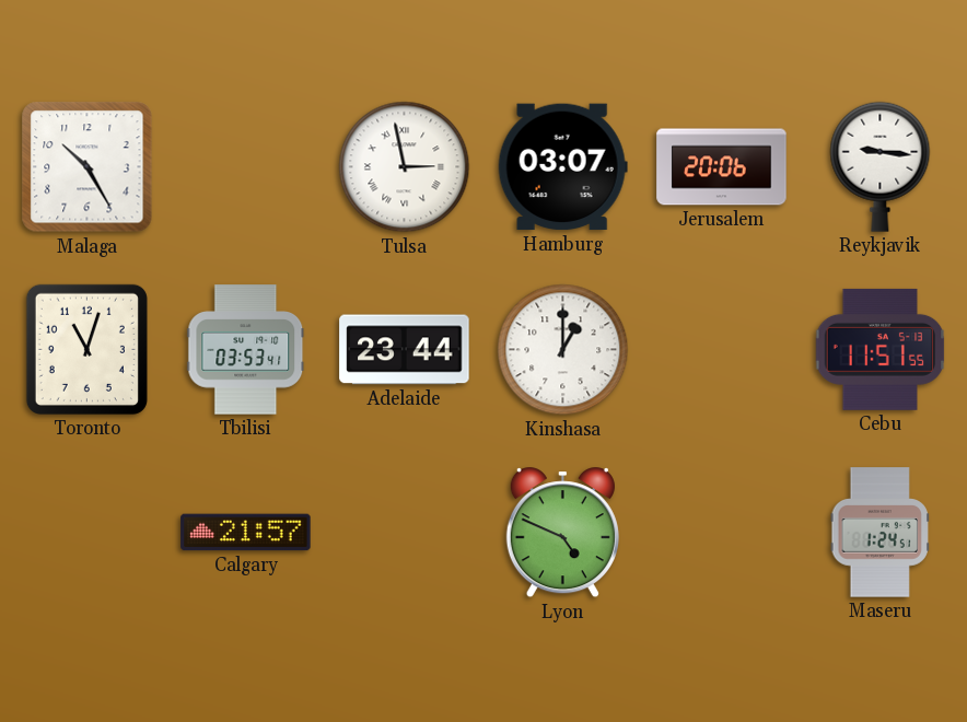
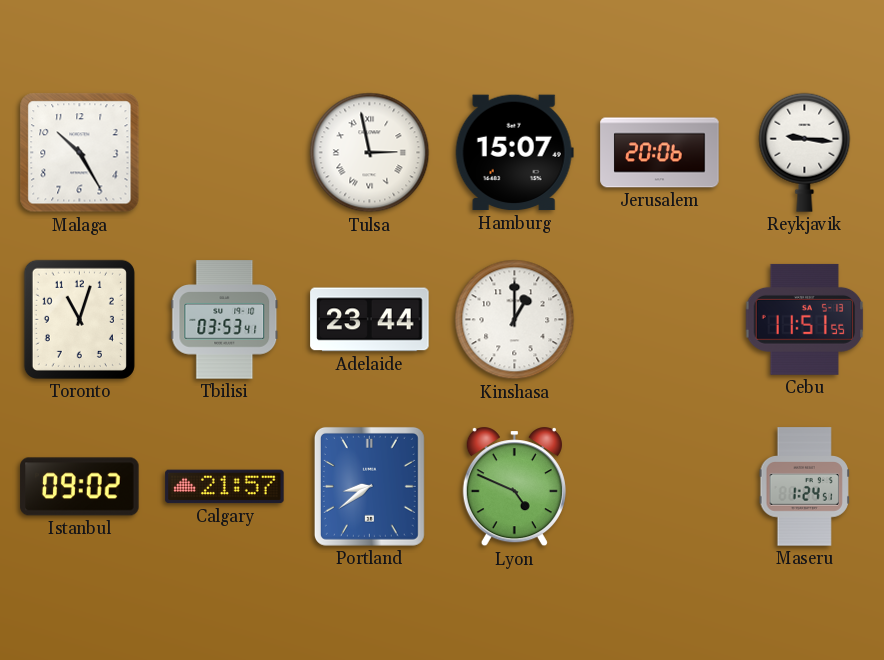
Hamburg: 03:07 -> 15:07
Istanbul: none -> 09:02
Portland: none -> 8:39
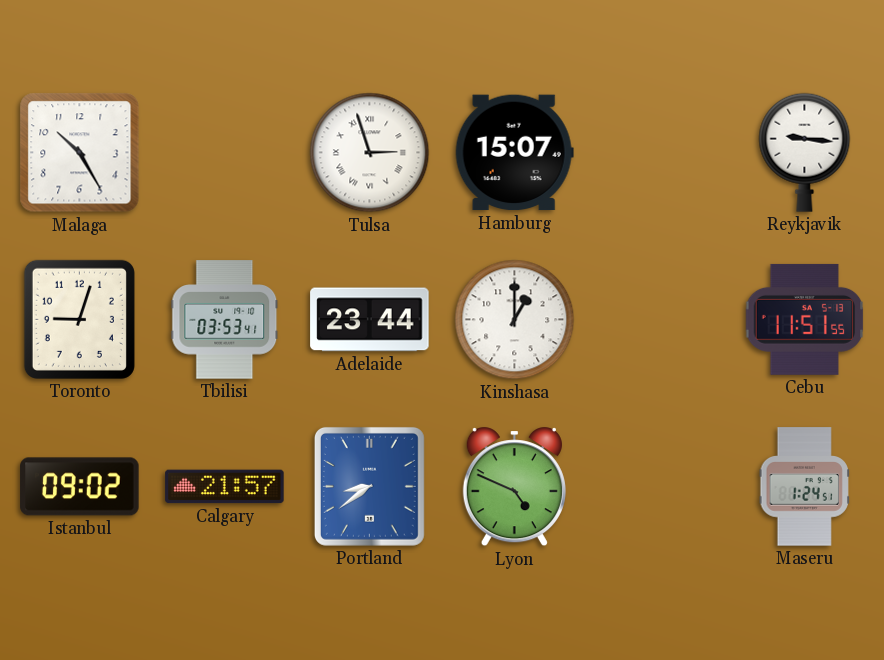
Tulsa: 2:58 -> 2:57
Jerusalem: 20:06 -> none
Toronto: 11:03 -> 9:03
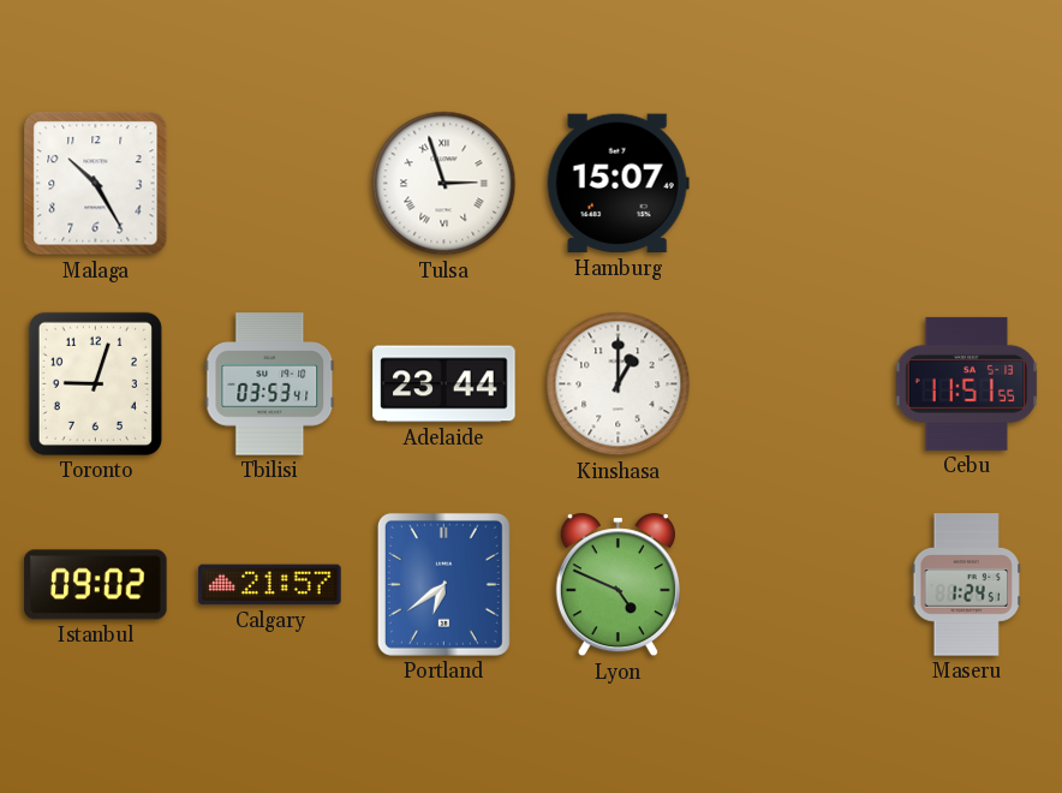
Reykjavik: 9:16 -> none
Portland: 8:39 -> 6:39
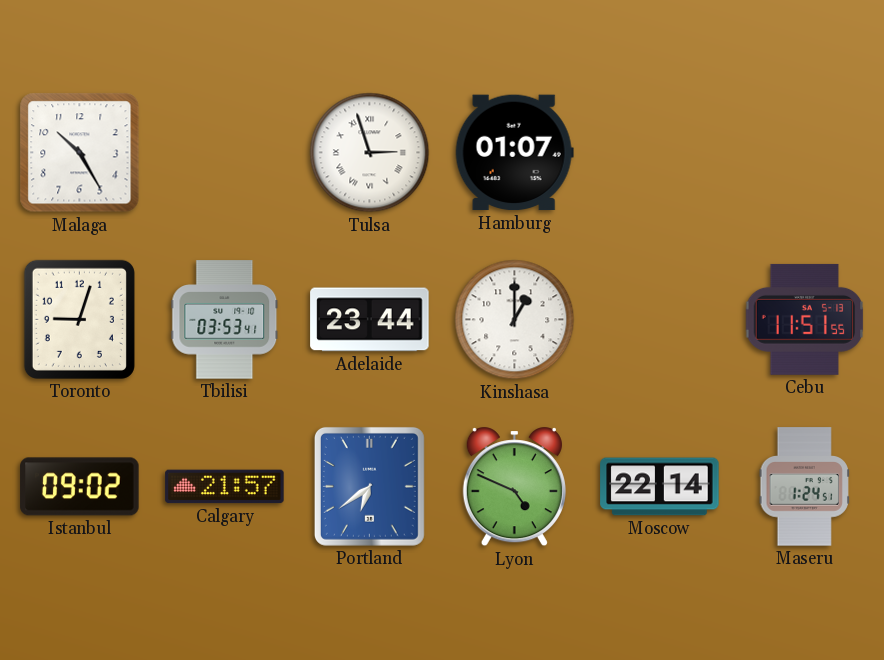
Hamburg: 15:07 -> 01:07
Moscow: none -> 22:14
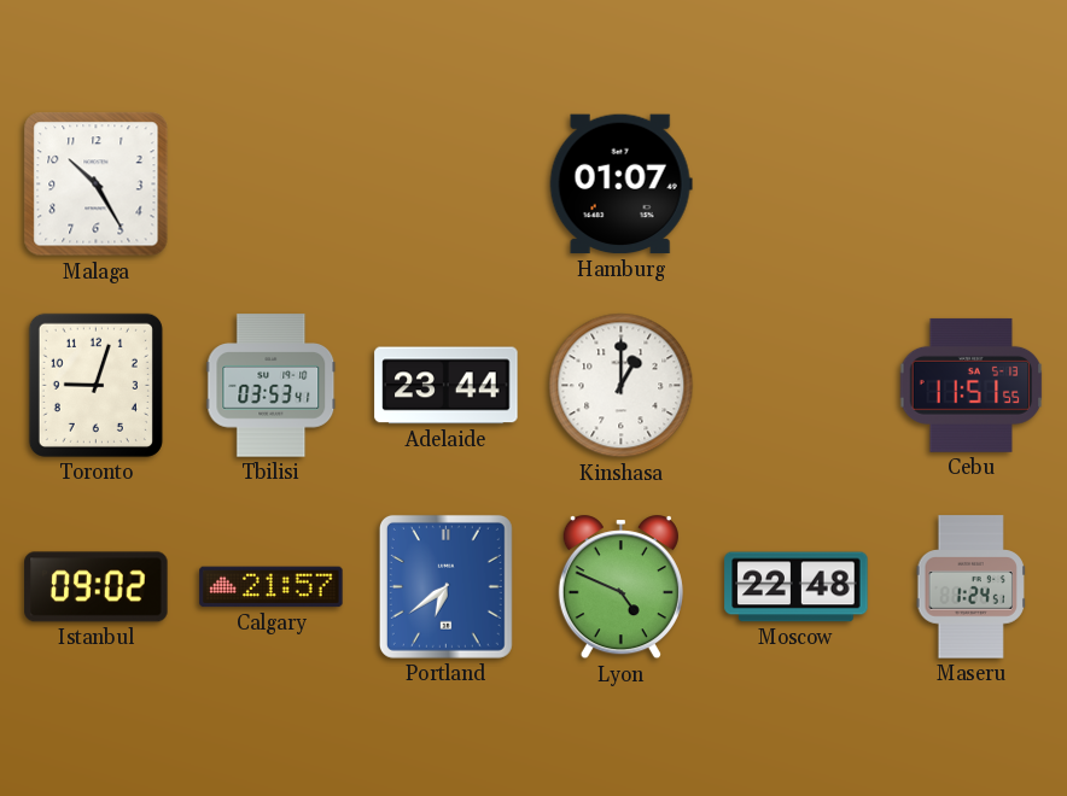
Tulsa: 2:57 -> none
Moscow: 22:14 -> 22:48
